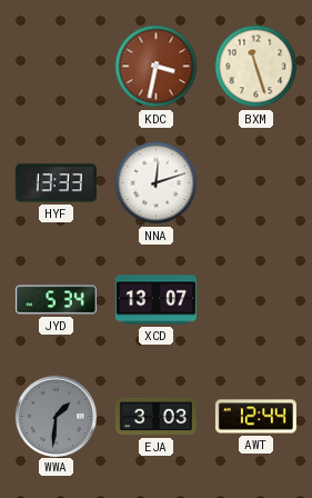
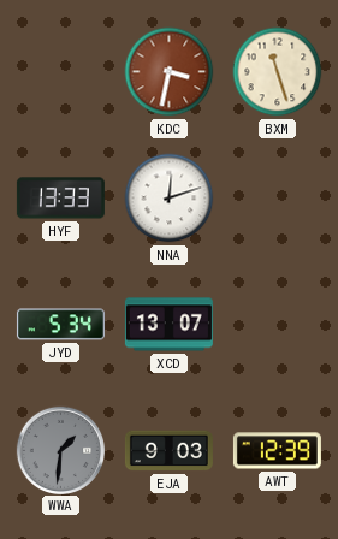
EJA: 3:03 -> 9:03
AWT: 12:44 -> 12:39
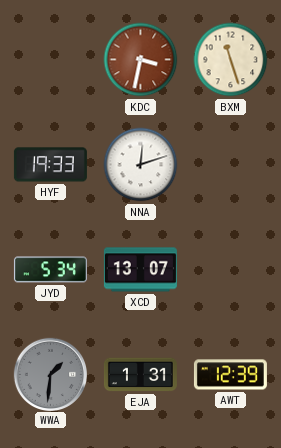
HYF: 13:33 -> 19:33
EJA: 9:03 -> 1:31
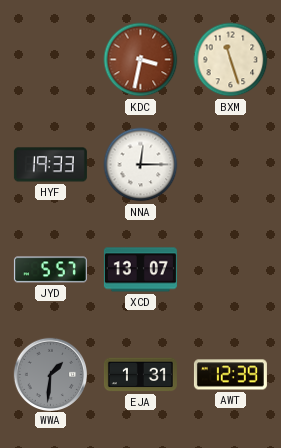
NNA: 12:12 -> 12:15
JYD: 5:34 -> 5:57
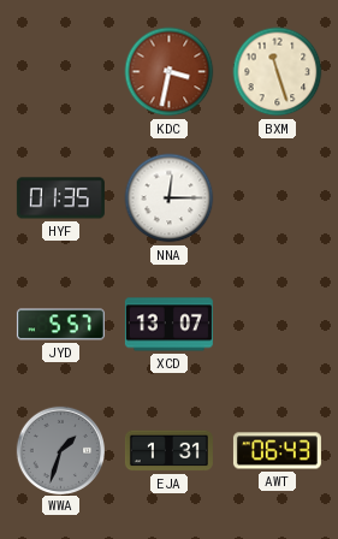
HYF: 19:33 -> 01:35
WWA: 1:31 -> 1:33
AWT: 12:39 -> 06:43
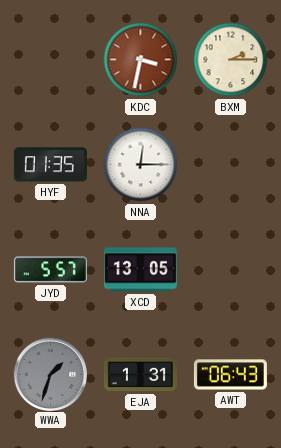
BXM: 11:27 -> 2:15
XCD: 13:07 -> 13:05
